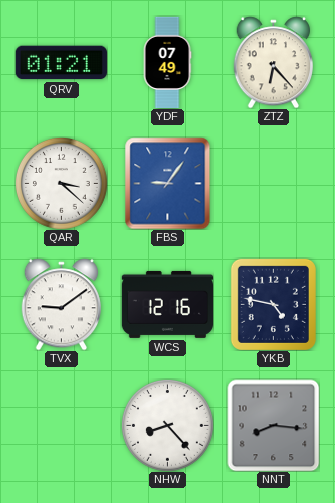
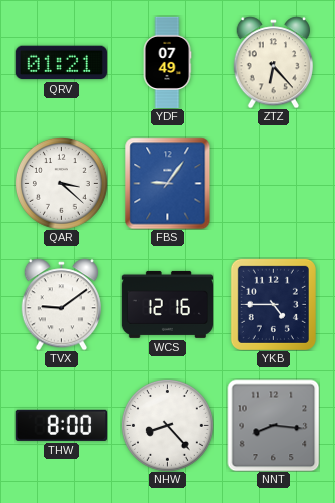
YKB: 4:47 -> 4:45
THW: none -> 8:00
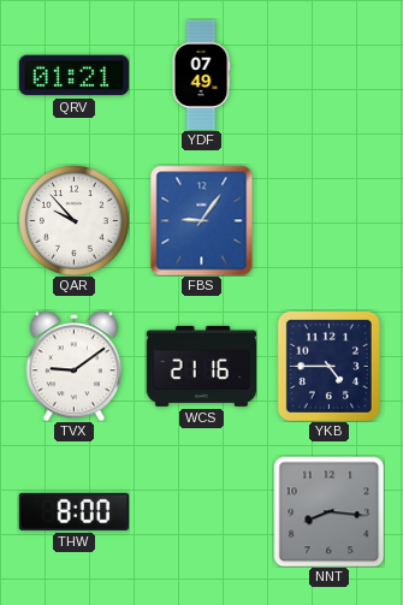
ZTZ: 6:23 -> none
QAR: 3:22 -> 9:53
WCS: 12:16 -> 21:16
NHW: 8:23 -> none
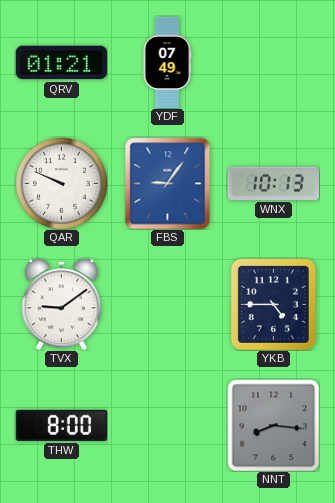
QAR: 9:53 -> 9:49
WNX: none -> 10:13
WCS: 21:16 -> none
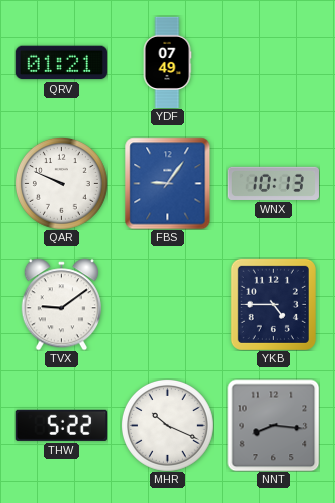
THW: 8:00 -> 5:22
MHR: none -> 10:19
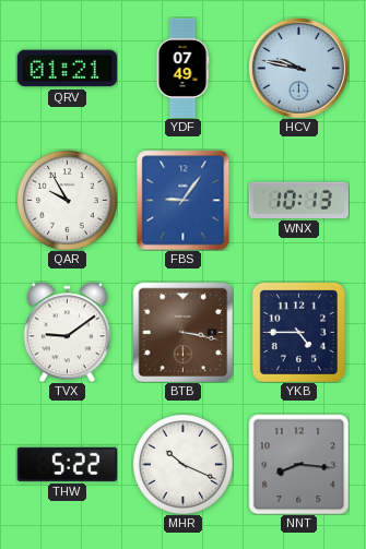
HCV: none -> 9:47
QAR: 9:49 -> 9:55
BTB: none -> 3:17
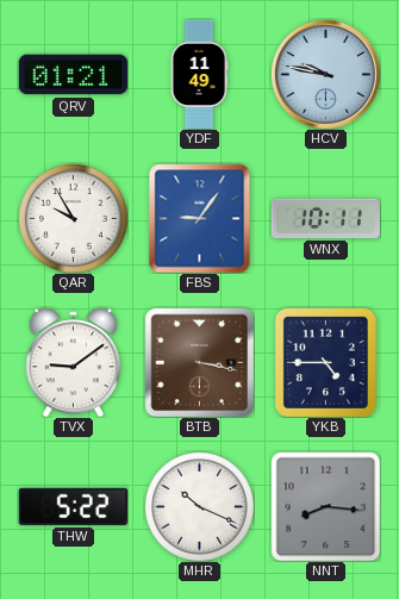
YDF: 07:49 -> 11:49
WNX: 10:13 -> 10:11
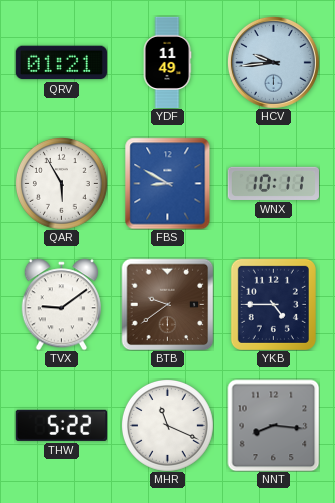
HCV: 9:47 -> 9:44
QAR: 9:55 -> 5:55
FBS: 9:06 -> 8:50
BTB: 3:17 -> 9:39
MHR: 10:19 -> 11:19
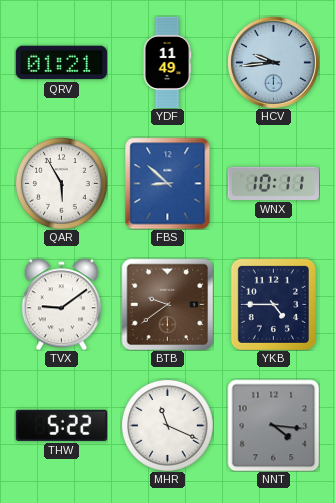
FBS: 8:50 -> 8:52
NNT: 8:16 -> 4:16
